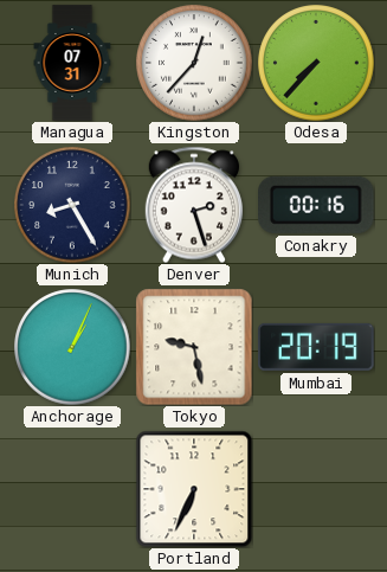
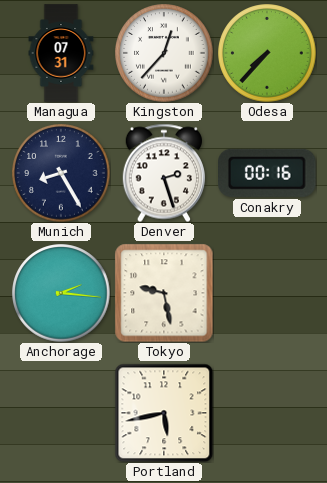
Anchorage: 1:04 -> 2:16
Mumbai: 20:19 -> none
Portland: 6:34 -> 5:43
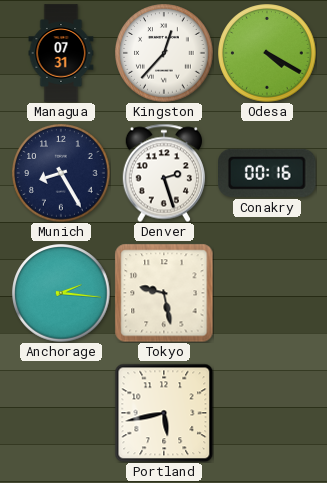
Odesa: 7:37 -> 4:20
